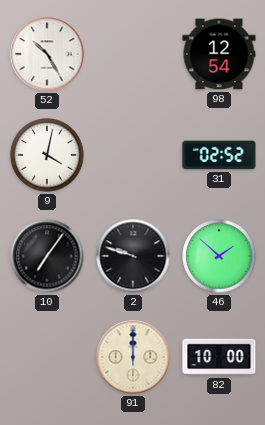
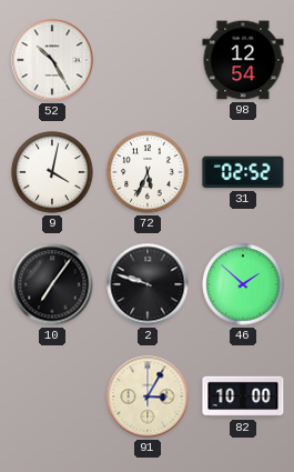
72: none -> 5:34
91: 12:00 -> 3:05
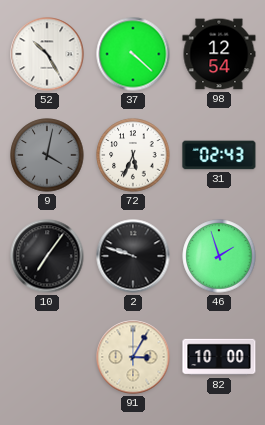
37: none -> 4:22
9 dial: white -> grey
31: 02:52 -> 02:43
46: 1:52 -> 1:57
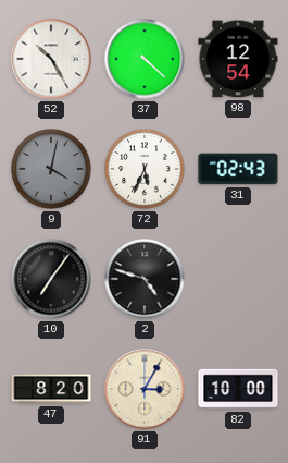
2: 9:48 -> 4:48
46: 1:57 -> none
47: none -> 8:20
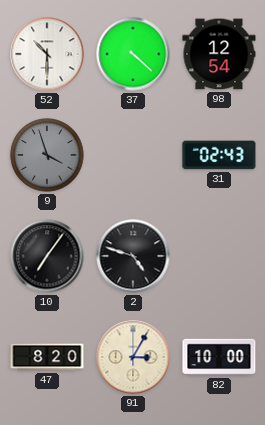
52: 10:25 -> 10:30
9: 4:02 -> 3:57
72: 5:34 -> none
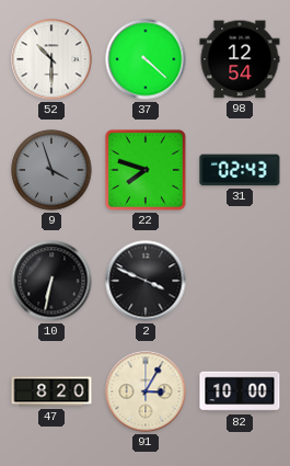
22: none -> 7:48
10: 7:06 -> 6:32
2: 4:48 -> 3:49
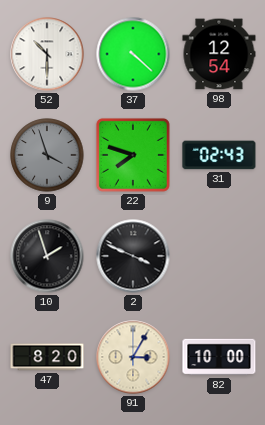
10: 6:32 -> 1:57
